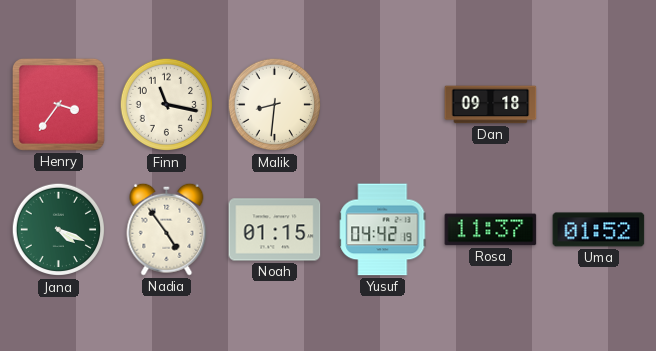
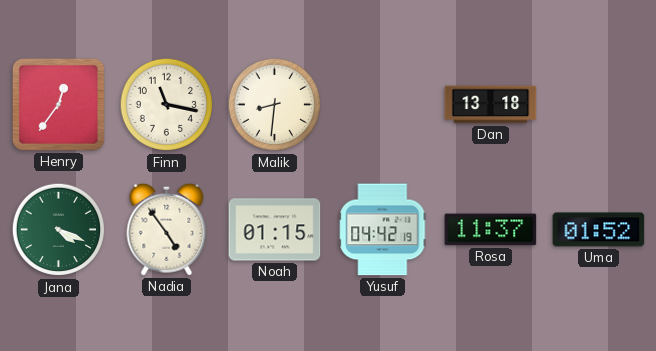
Henry: 3:36 -> 12:36
Dan: 09:18 -> 13:18
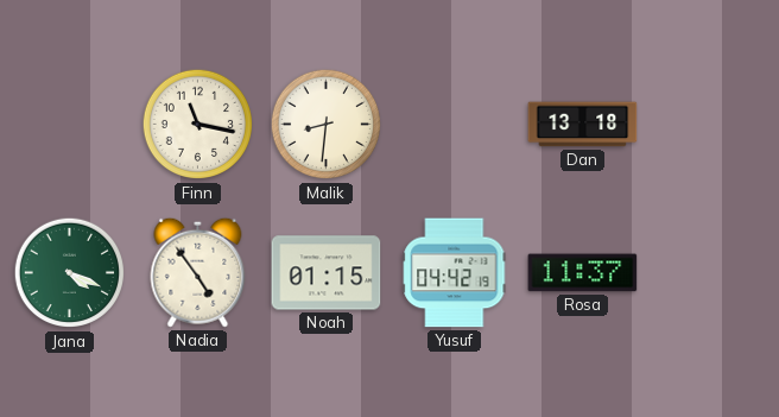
Henry: 12:36 -> none
Uma: 01:52 -> none
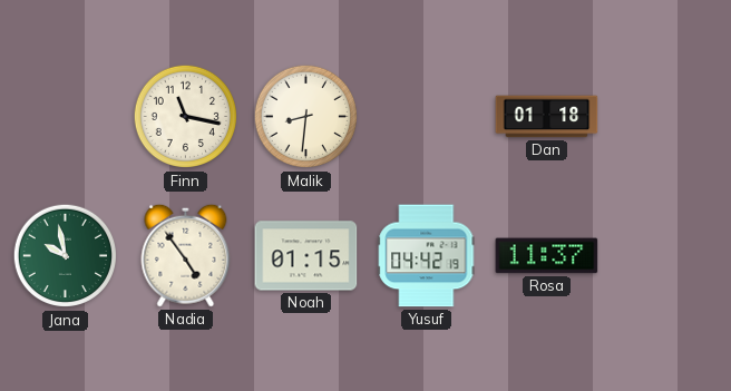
Dan: 13:18 -> 01:18
Jana: 4:19 -> 9:58
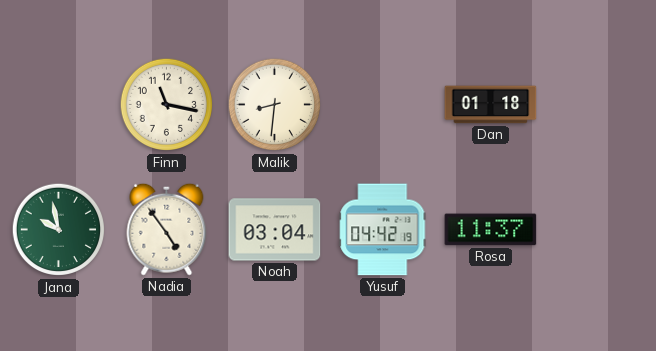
Noah: 01:15 -> 03:04
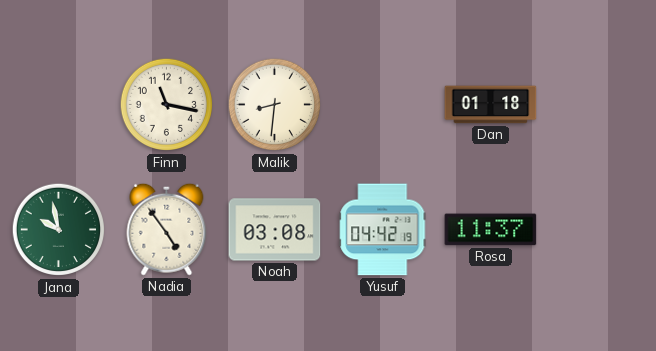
Noah: 03:04 -> 03:08
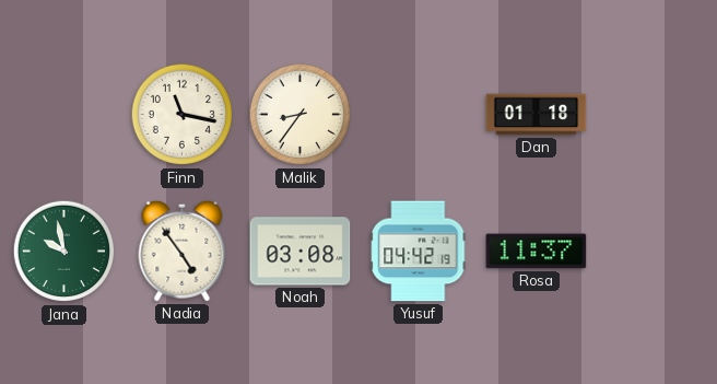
Malik: 8:31 -> 8:36
